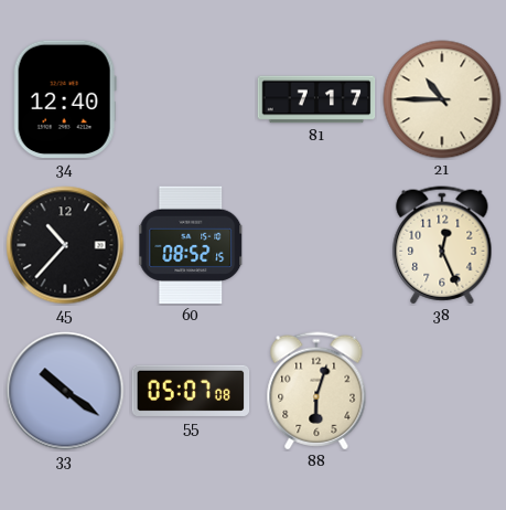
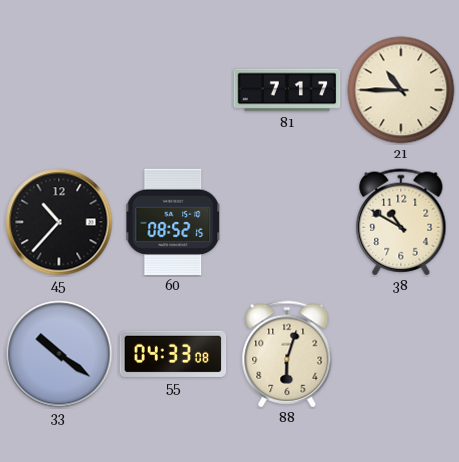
34: 12:40 -> none
38: 12:26 -> 10:50
55: 05:07 -> 04:33
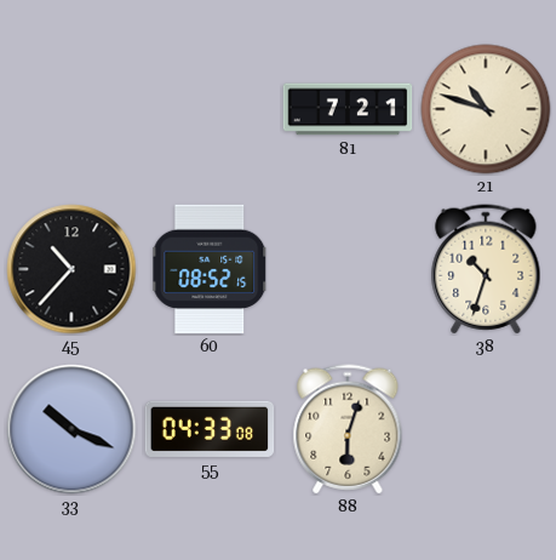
81: 7:17 -> 7:21
21: 10:45 -> 10:48
38: 10:50 -> 10:33
33: 10:21 -> 10:19
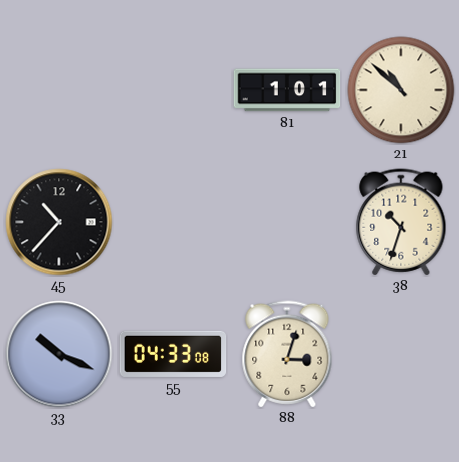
81: 7:21 -> 1:01
21: 10:48 -> 10:52
60: 08:52 -> none
88: 6:03 -> 3:03
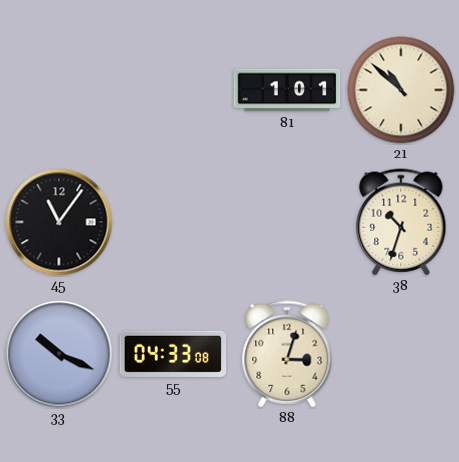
45: 10:37 -> 11:06
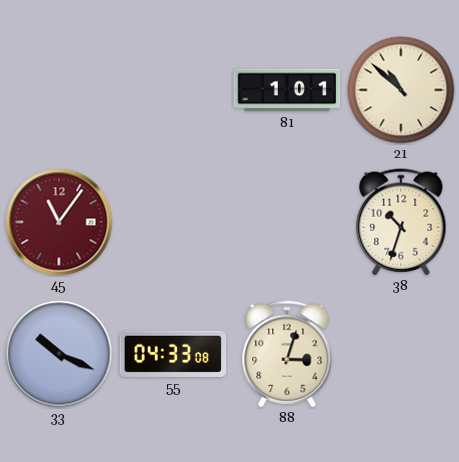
45 dial: black -> burgundy
